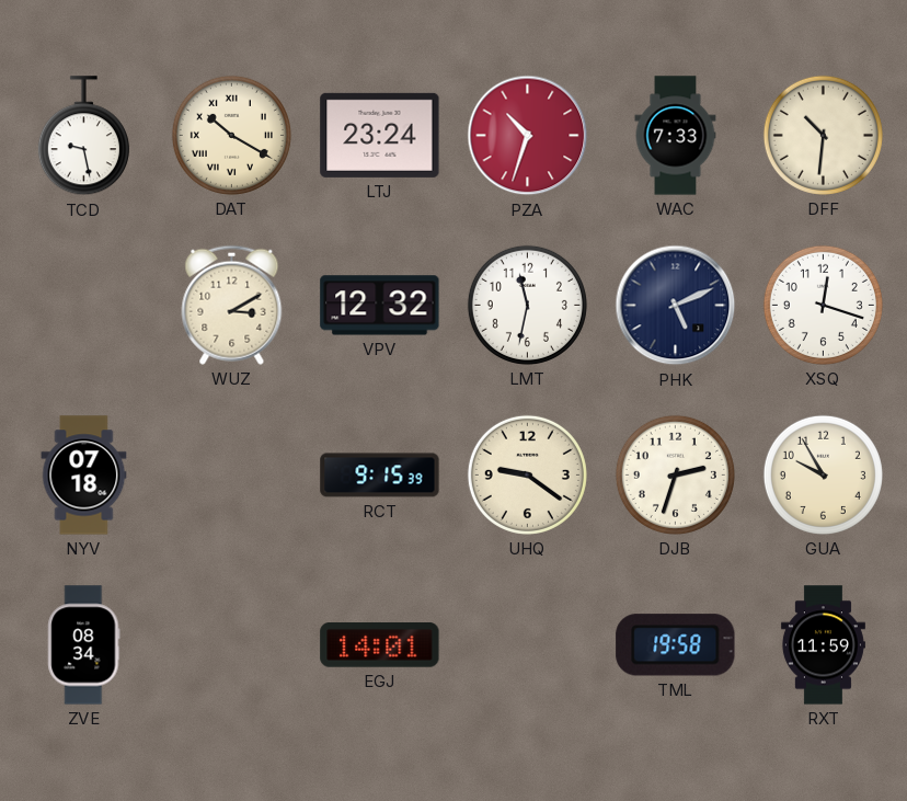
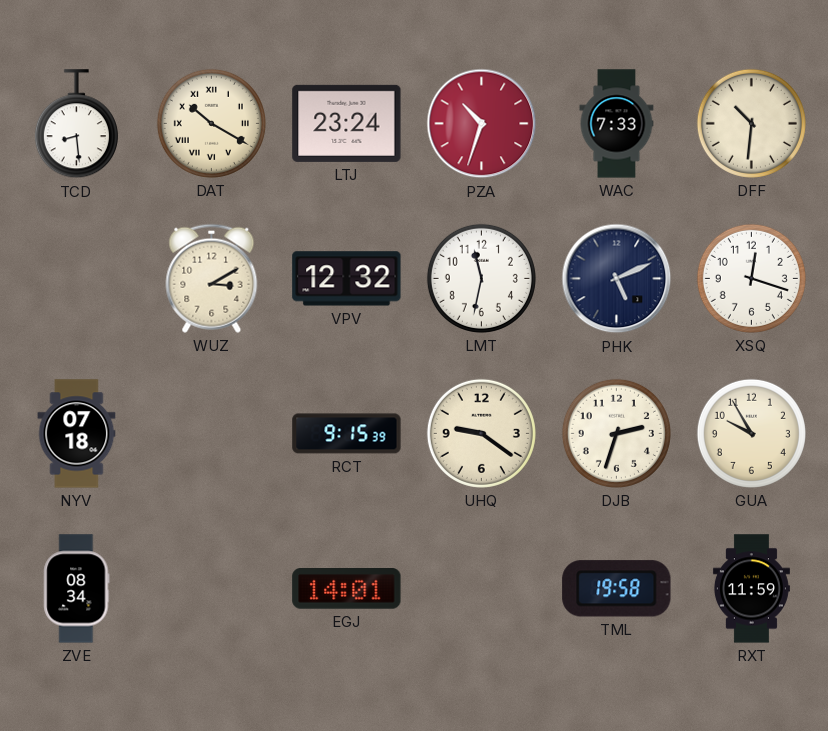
TCD: 9:28 -> 8:29
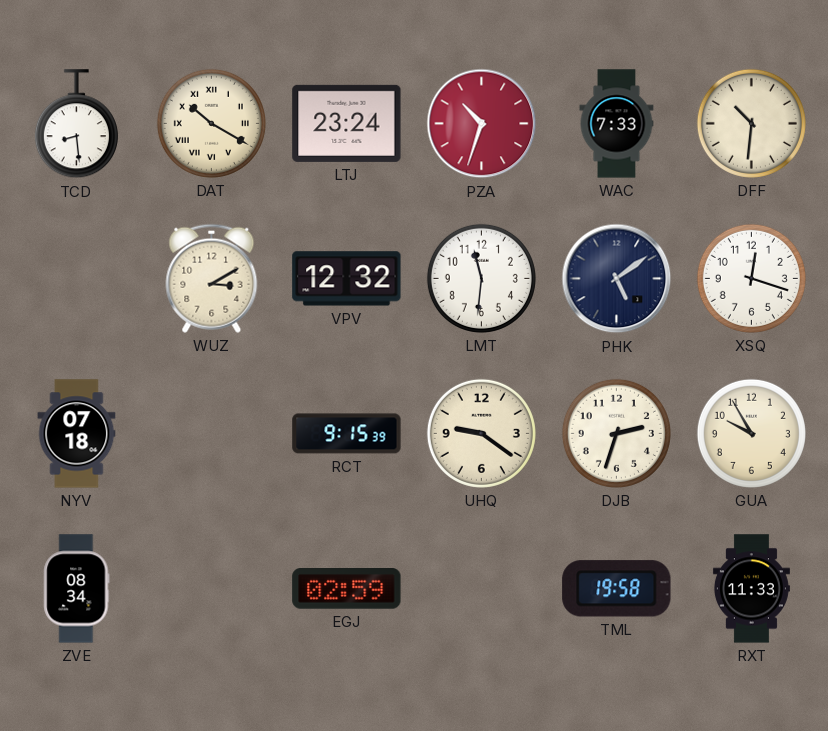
LMT: 11:32 -> 11:31
PHK: 5:11 -> 5:09
EGJ: 14:01 -> 02:59
RXT: 11:59 -> 11:33
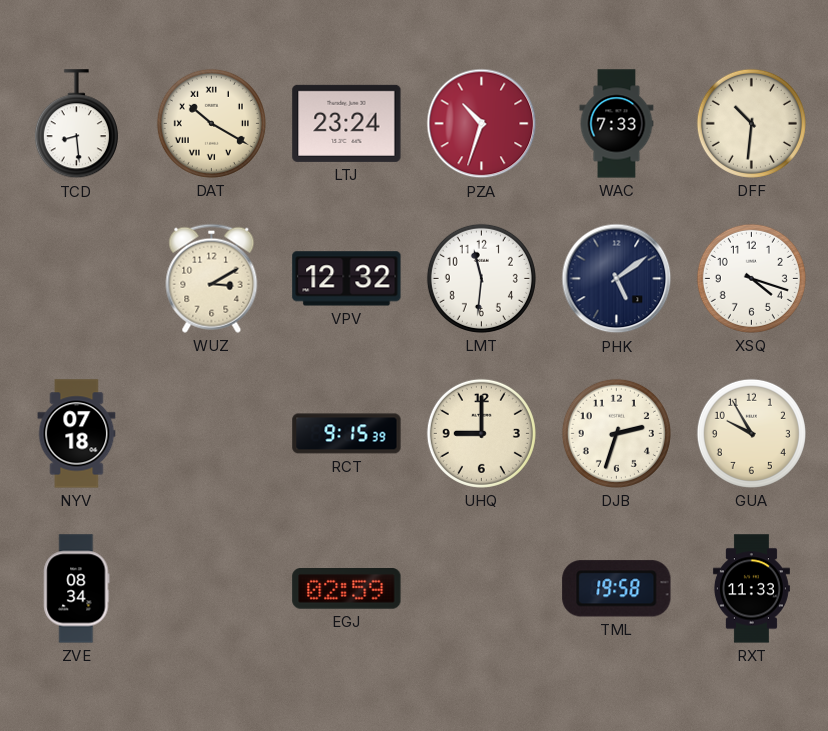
XSQ: 12:18 -> 4:18
UHQ: 9:21 -> 9:00
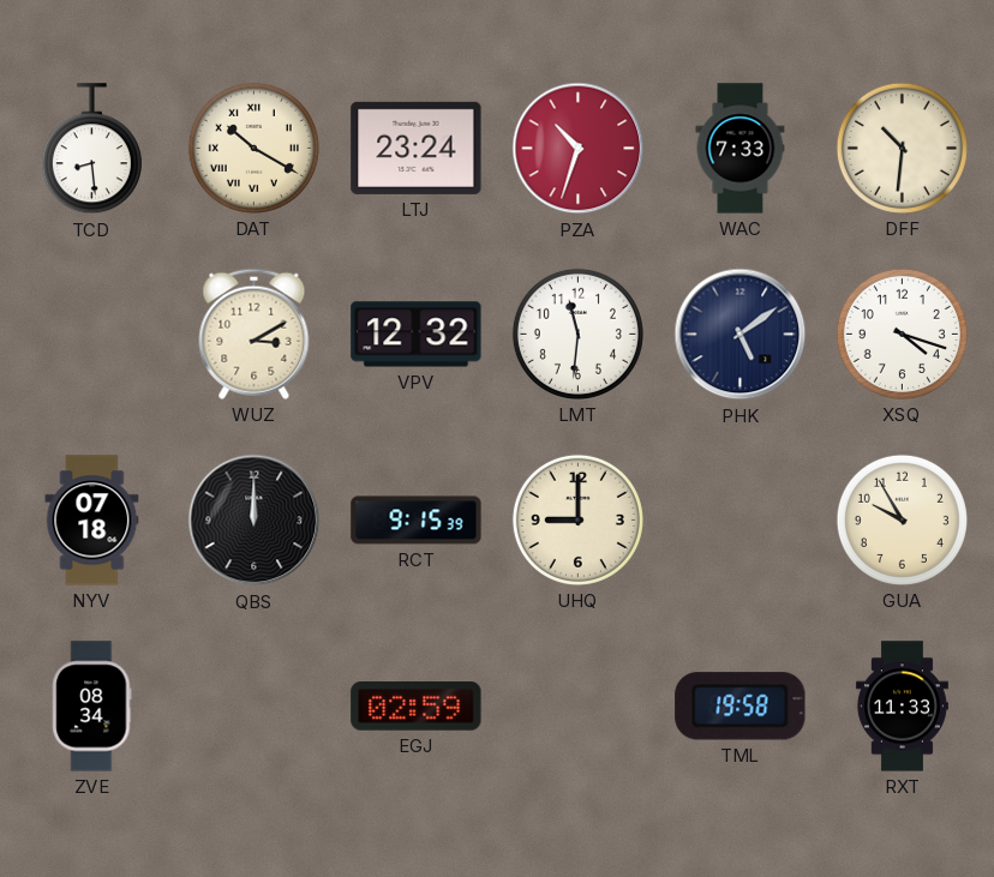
QBS: none -> 12:00
DJB: 2:33 -> none
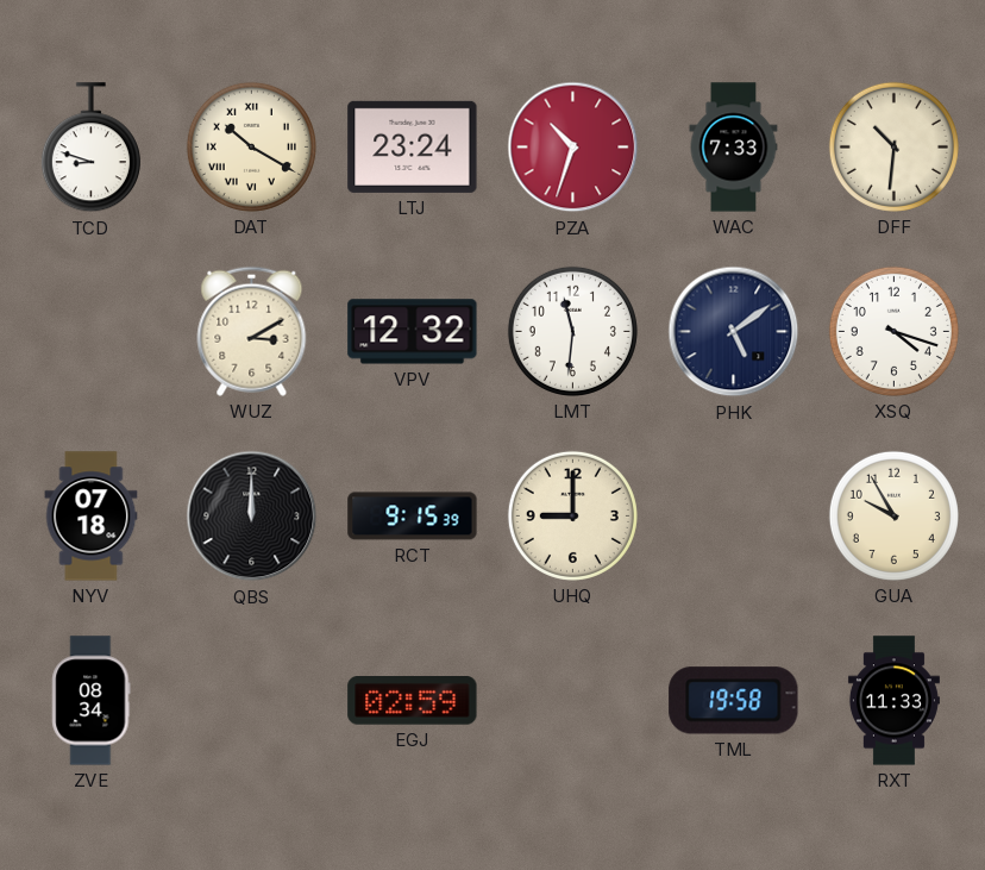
TCD: 8:29 -> 8:48
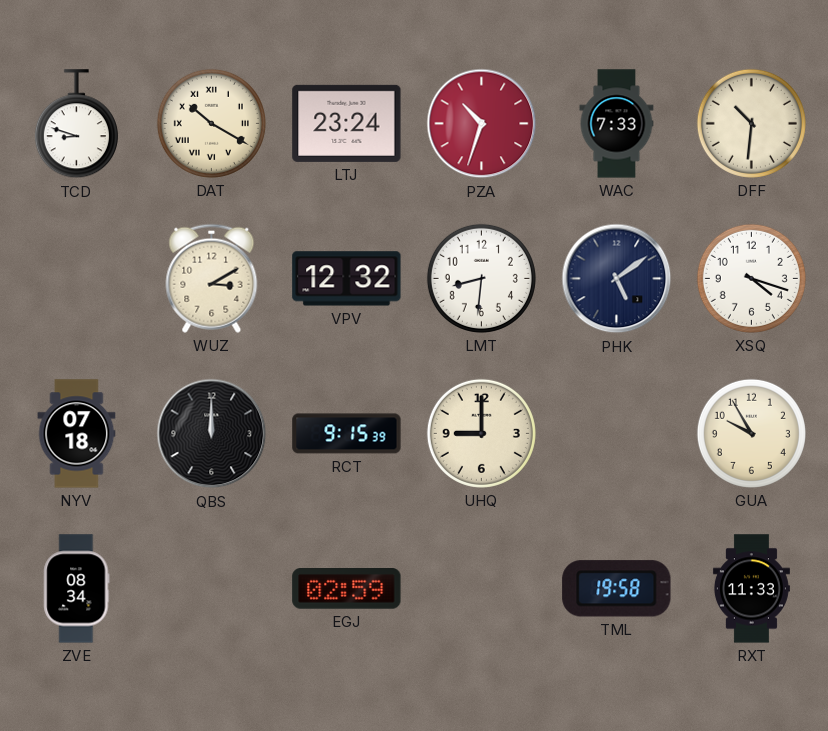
LMT: 11:31 -> 8:31
